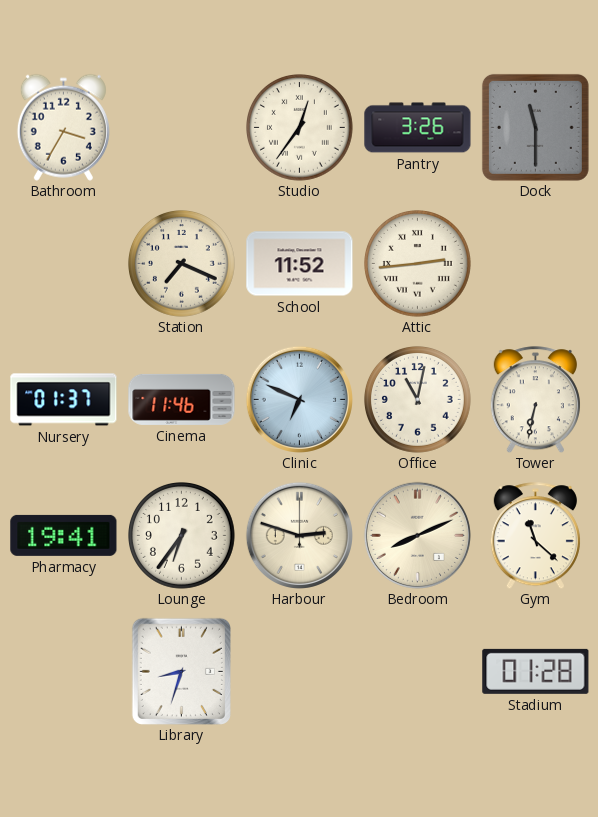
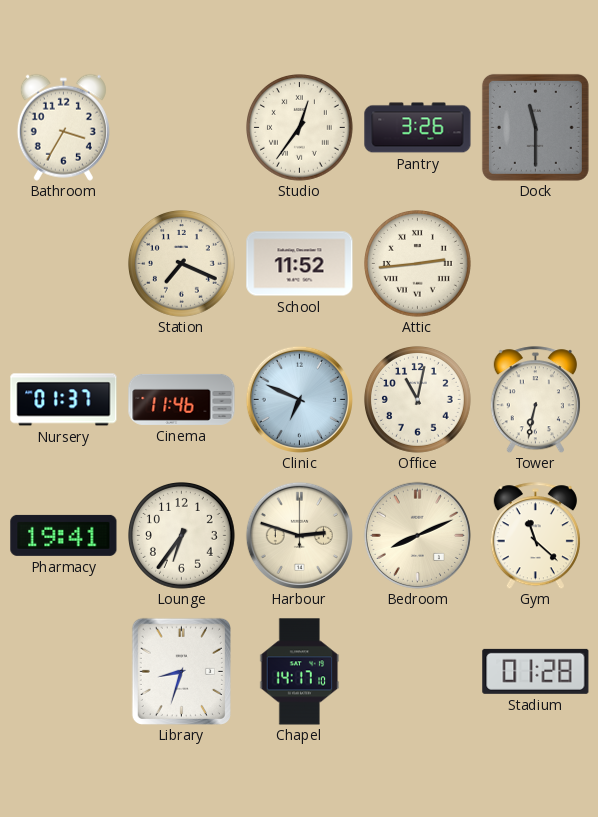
Chapel: none -> 14:17
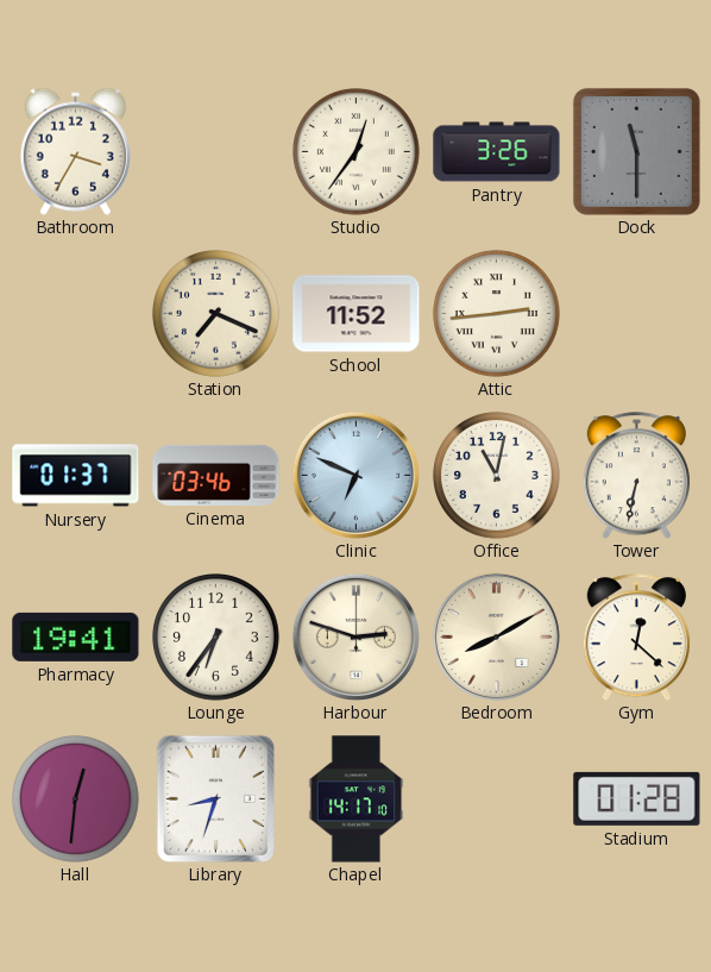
Cinema: 11:46 -> 03:46
Bedroom: 8:11 -> 8:10
Gym: 11:22 -> 12:22
Hall: none -> 12:31
